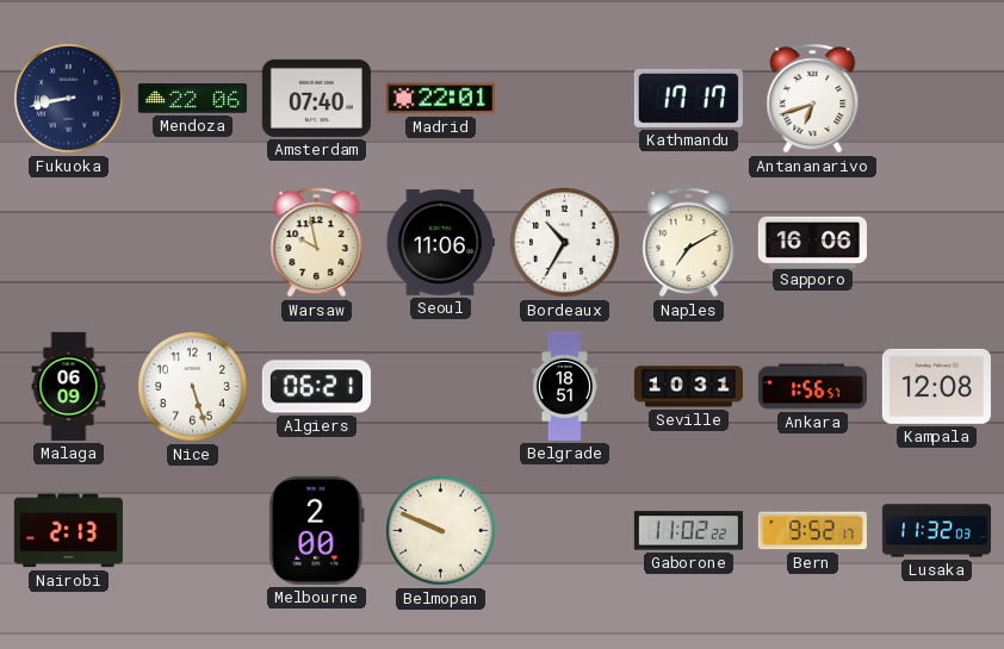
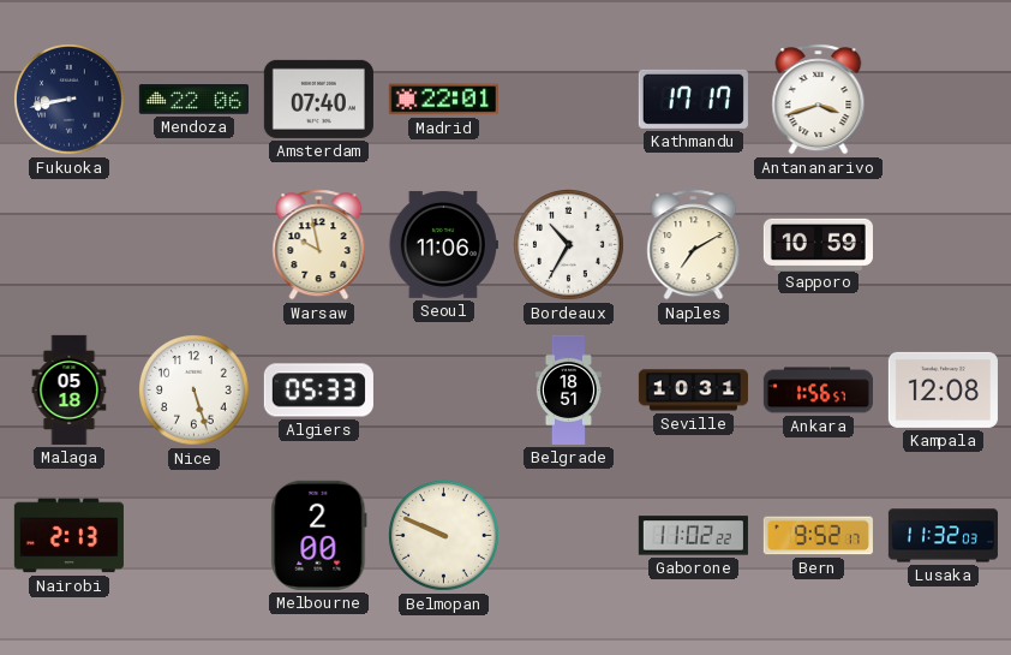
Antananarivo: 6:42 -> 3:42
Sapporo: 16:06 -> 10:59
Malaga: 06:09 -> 05:18
Algiers: 06:21 -> 05:33
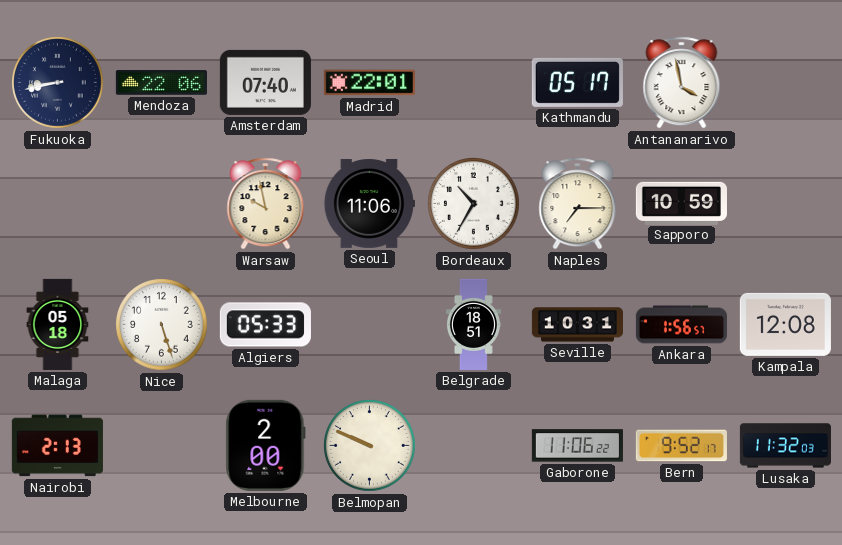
Kathmandu: 17:17 -> 05:17
Antananarivo: 3:42 -> 3:58
Naples: 7:10 -> 7:15
Gaborone: 11:02 -> 11:06
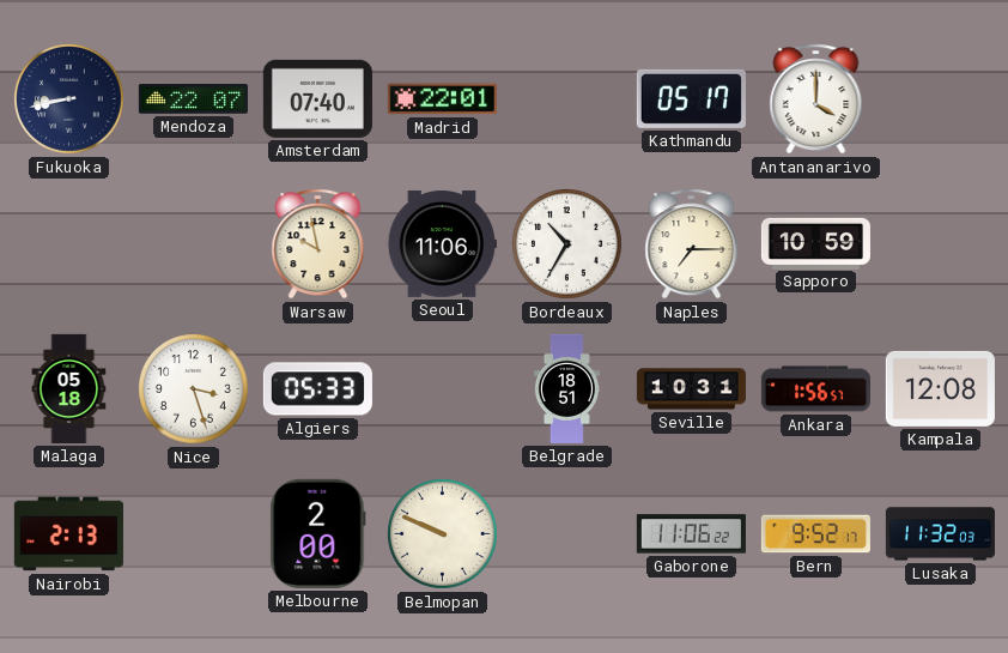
Mendoza: 22:06 -> 22:07
Antananarivo: 3:58 -> 4:00
Nice: 5:27 -> 3:27
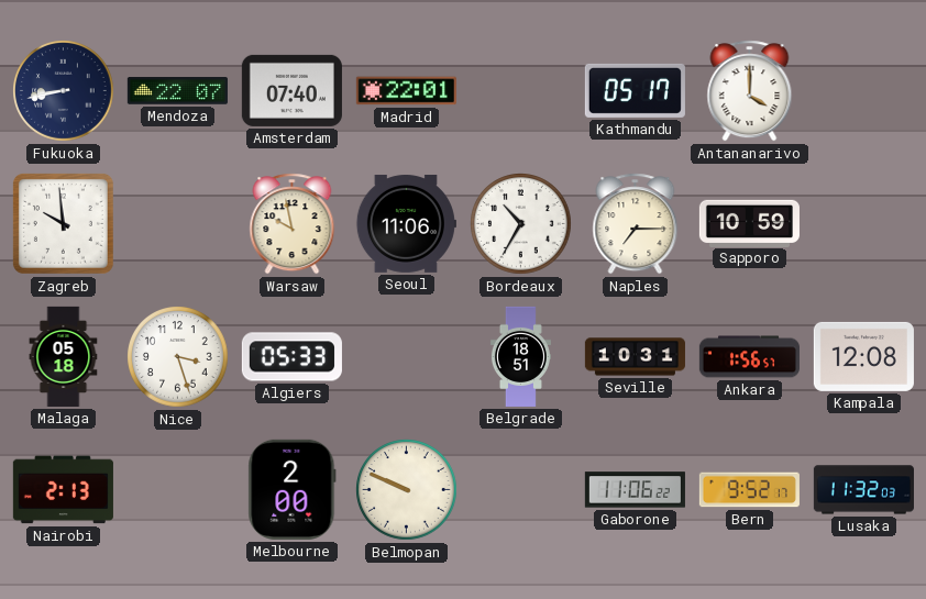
Zagreb: none -> 9:59
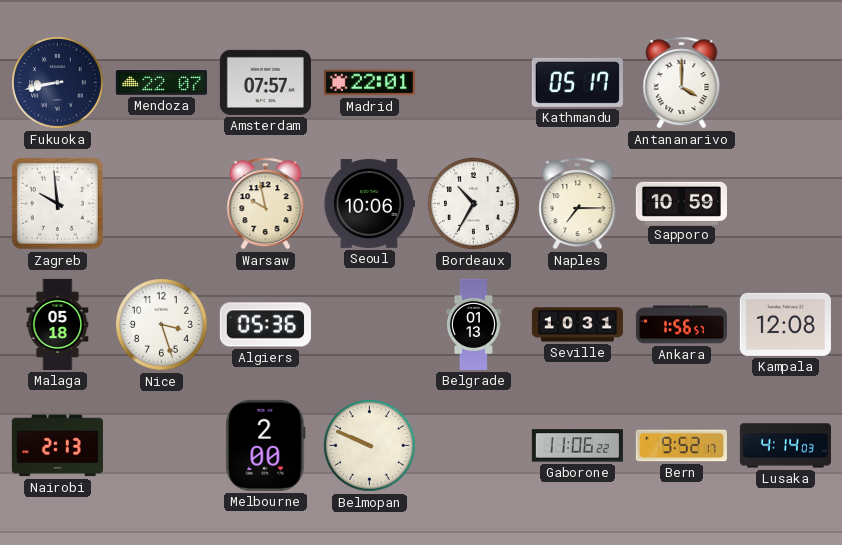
Amsterdam: 07:40 -> 07:57
Seoul: 11:06 -> 10:06
Algiers: 05:33 -> 05:36
Belgrade: 18:51 -> 01:13
Lusaka: 11:32 -> 4:14
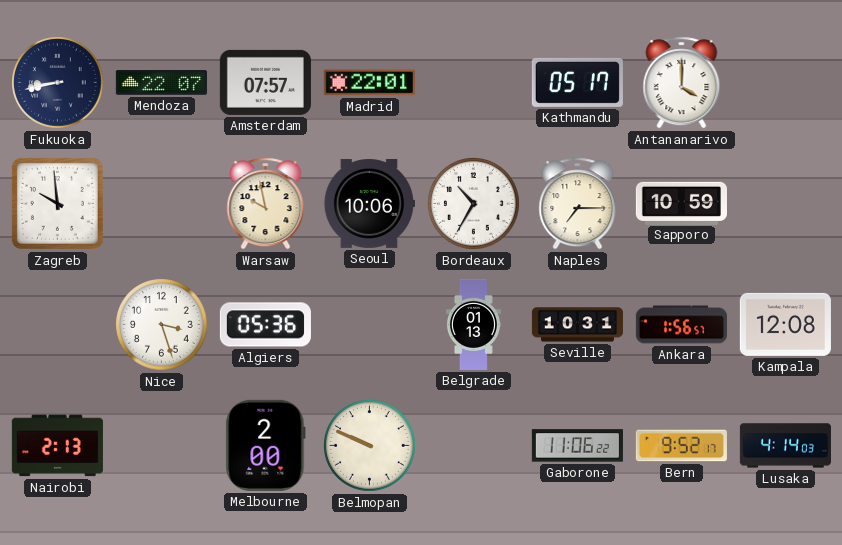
Malaga: 05:18 -> none
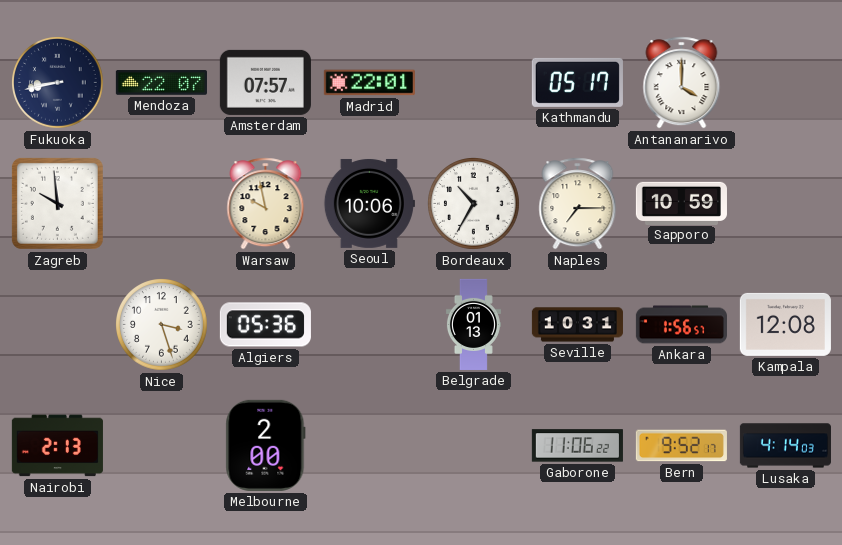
Belmopan: 9:49 -> none
